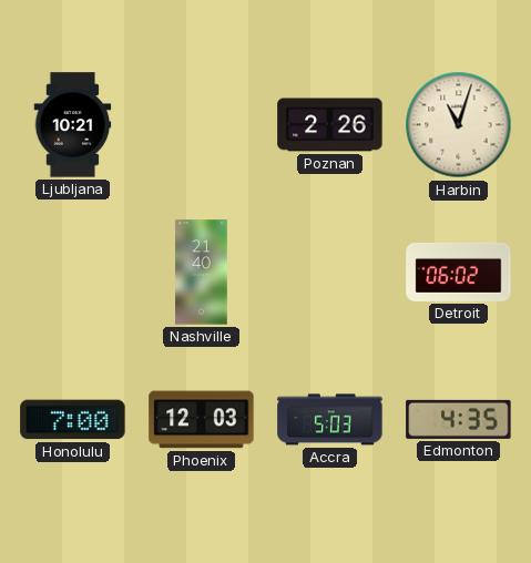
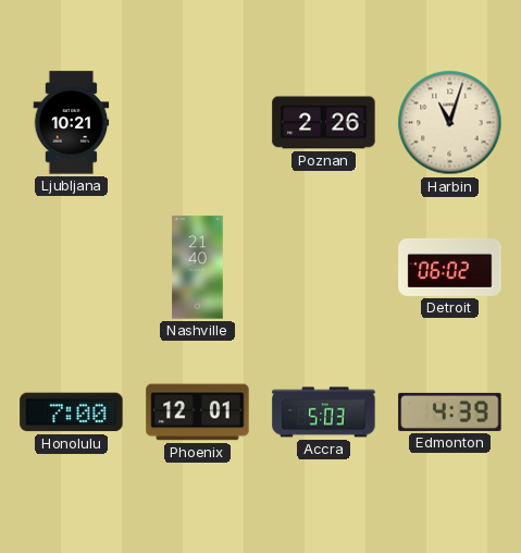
Phoenix: 12:03 -> 12:01
Edmonton: 4:35 -> 4:39
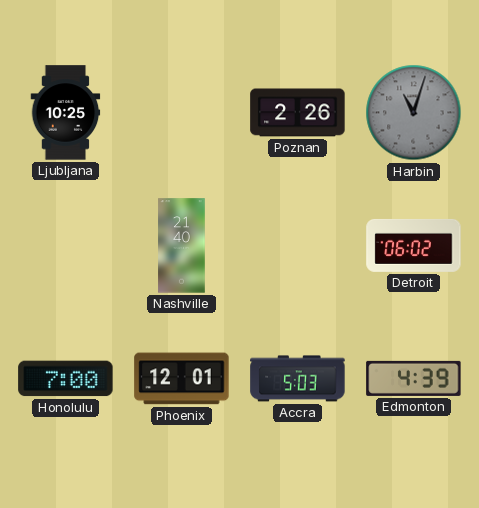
Ljubljana: 10:21 -> 10:25
Harbin dial: cream -> grey
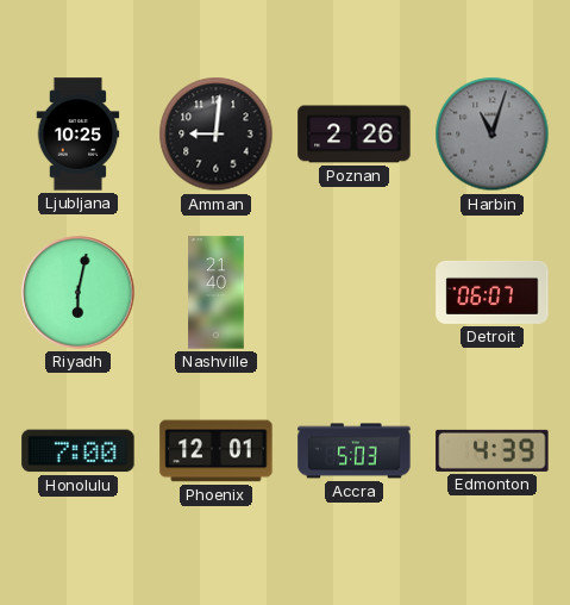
Amman: none -> 9:01
Riyadh: none -> 6:02
Detroit: 06:02 -> 06:07
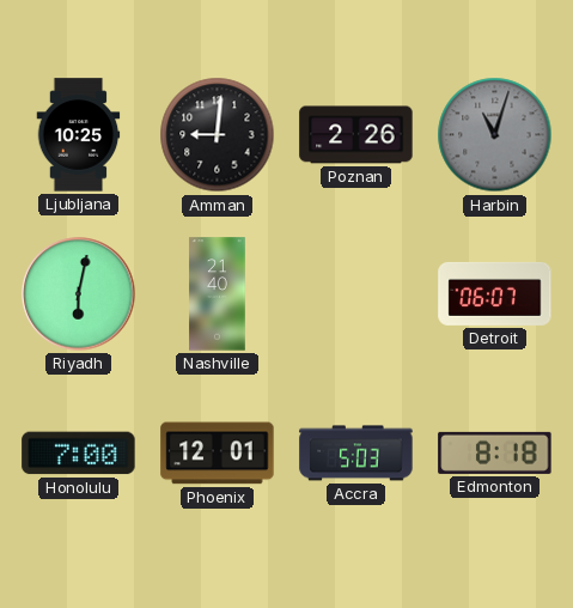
Edmonton: 4:39 -> 8:18
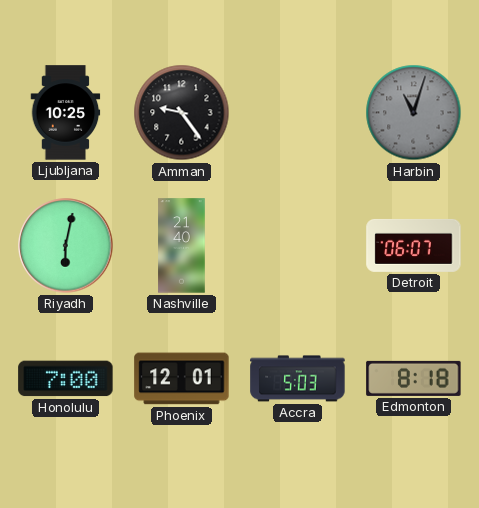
Amman: 9:01 -> 9:24
Poznan: 2:26 -> none
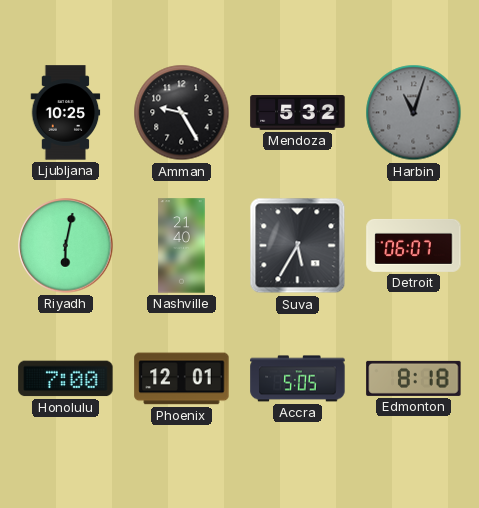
Amman: 9:24 -> 9:25
Mendoza: none -> 5:32
Suva: none -> 5:35
Accra: 5:03 -> 5:05
